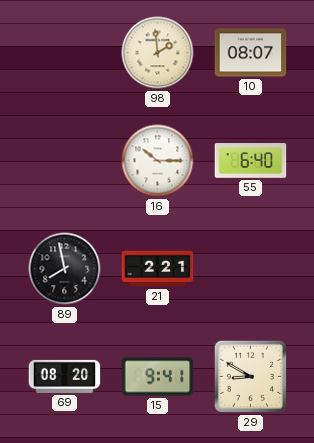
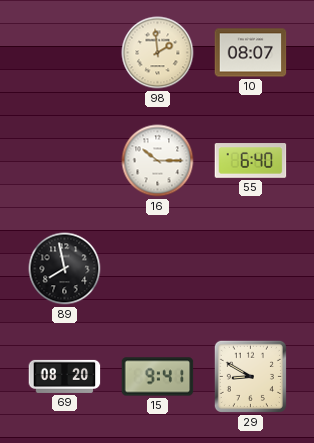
21: 2:21 -> none
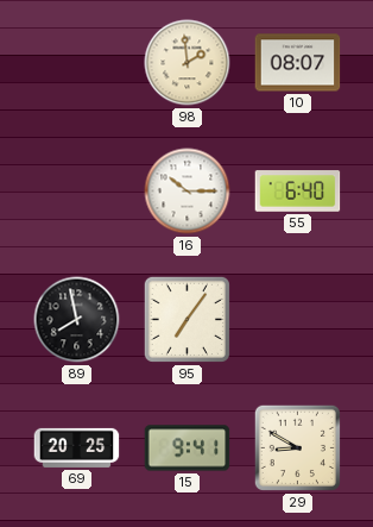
95: none -> 7:06
69: 08:20 -> 20:25
